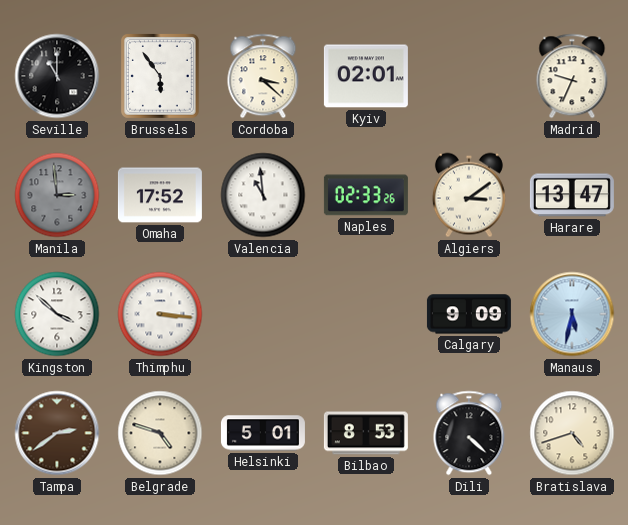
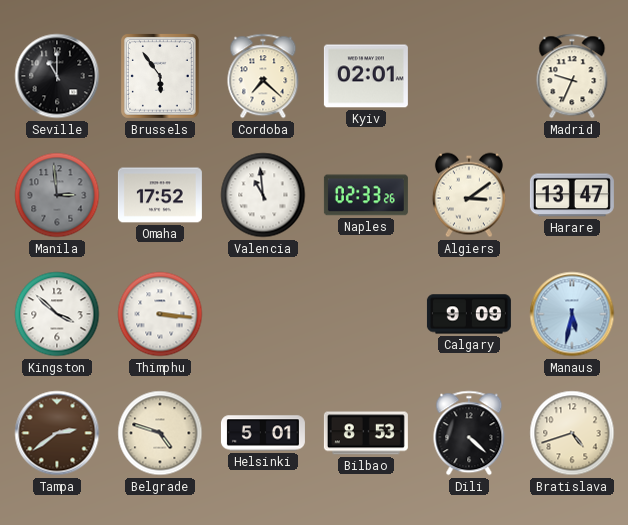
Cordoba: 3:22 -> 7:22
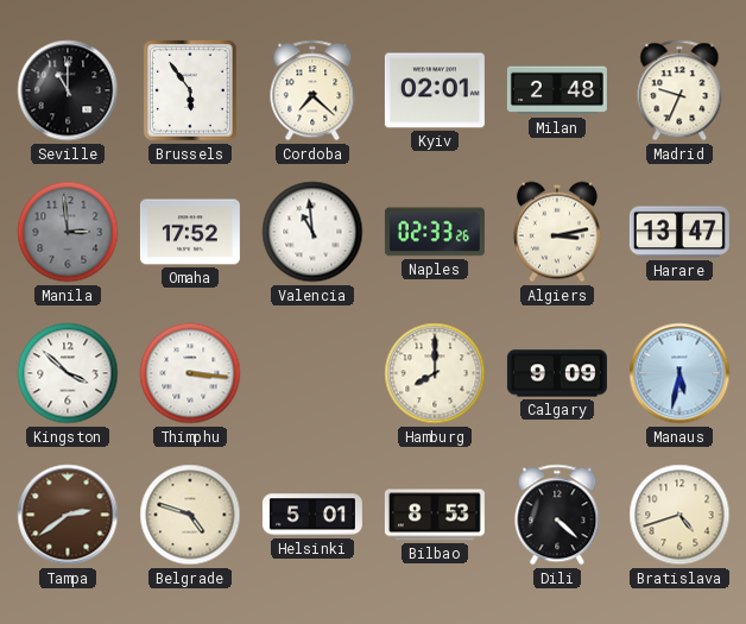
Milan: none -> 2:48
Algiers: 3:09 -> 3:13
Hamburg: none -> 8:00
